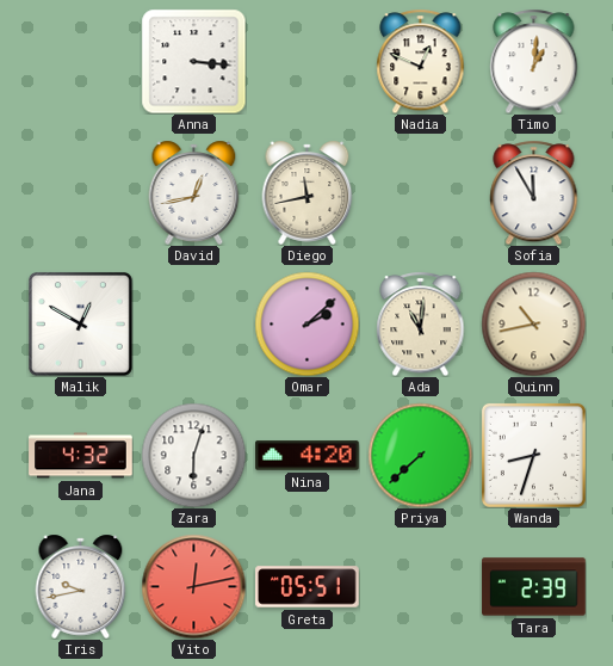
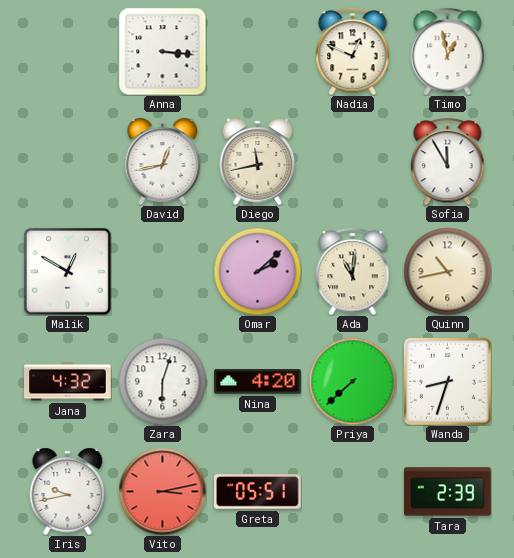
Timo: 1:01 -> 12:58
Vito: 12:13 -> 3:13
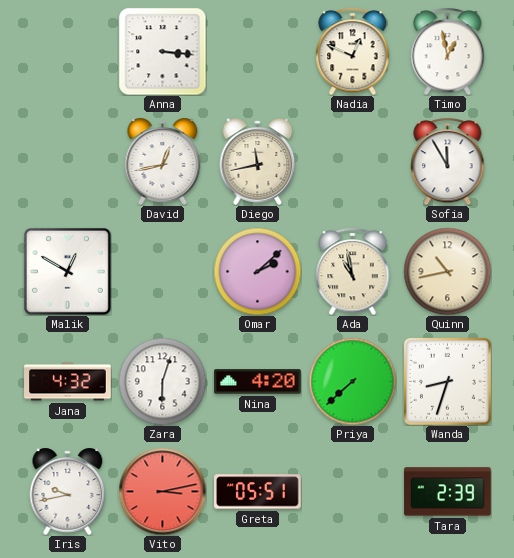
Ada: 11:01 -> 10:58
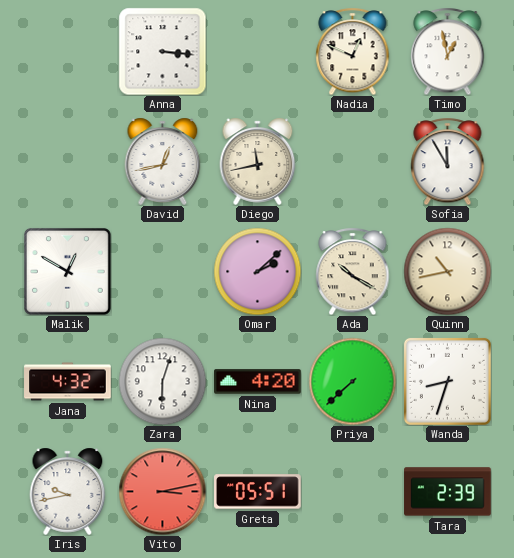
Ada: 10:58 -> 10:20
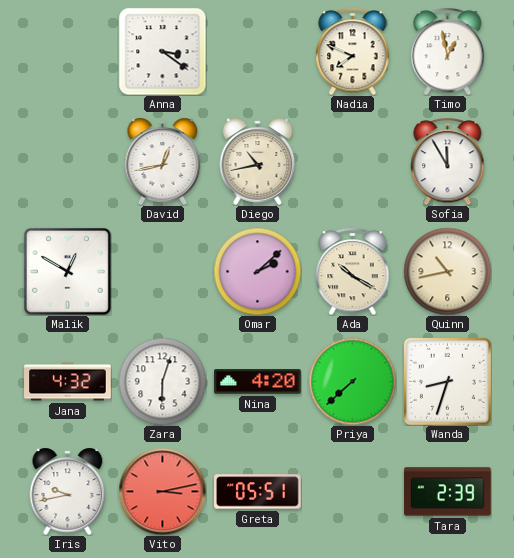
Anna: 3:16 -> 3:21
Nadia: 12:49 -> 7:49
Diego: 11:43 -> 10:43
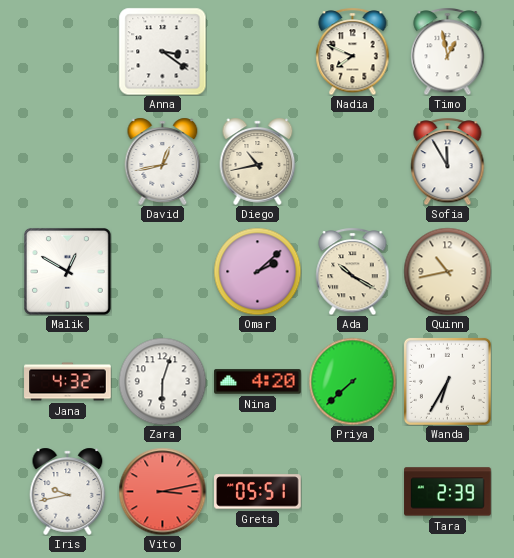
Wanda: 8:33 -> 6:35
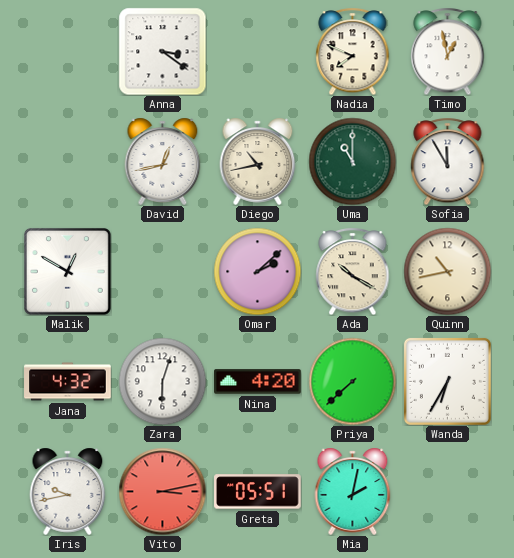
Uma: none -> 11:00
Mia: none -> 2:02
Tara: 2:39 -> none
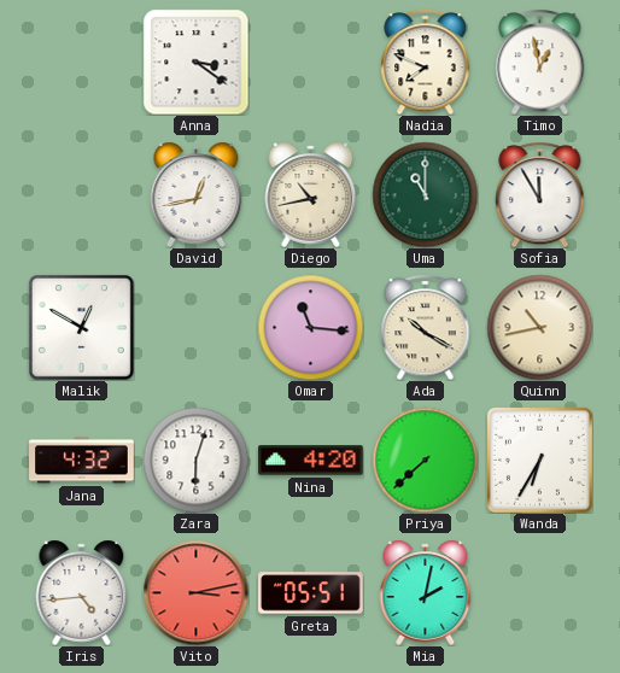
Omar: 2:08 -> 11:16
Iris: 9:43 -> 4:44
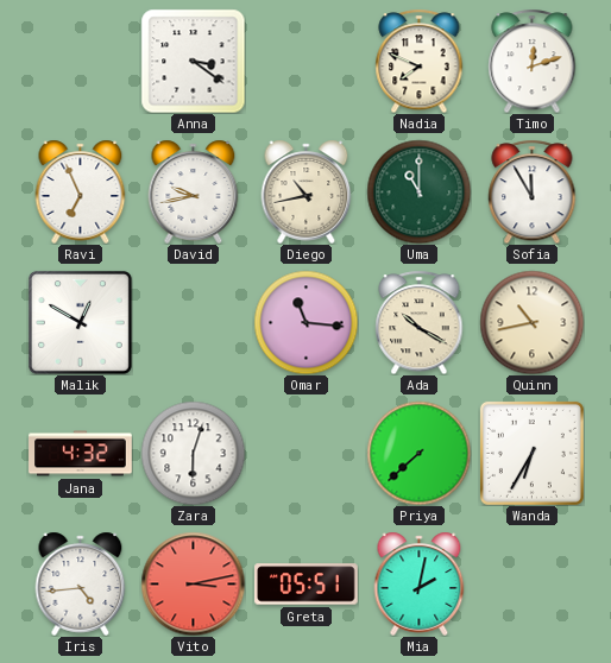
Timo: 12:58 -> 12:12
Ravi: none -> 6:56
David: 12:43 -> 9:43
Nina: 4:20 -> none
